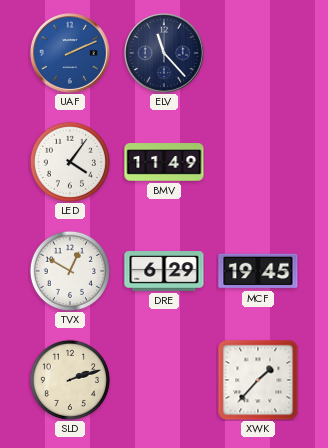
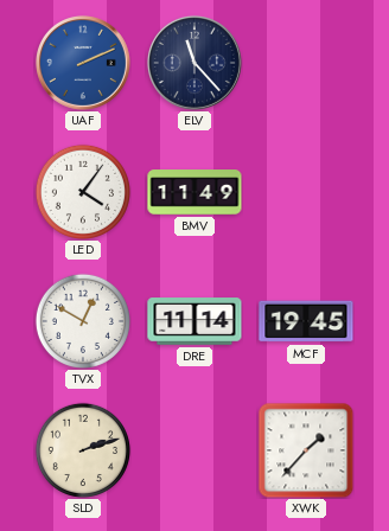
DRE: 6:29 -> 11:14
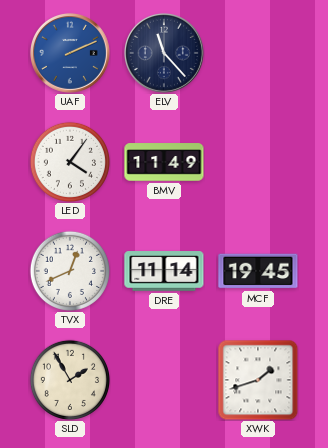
TVX: 12:50 -> 12:41
SLD: 2:12 -> 1:55
XWK: 1:37 -> 1:42
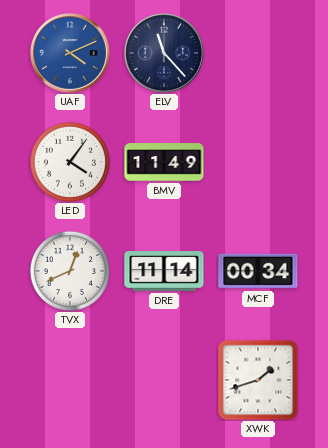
UAF: 2:11 -> 4:11
MCF: 19:45 -> 00:34
SLD: 1:55 -> none
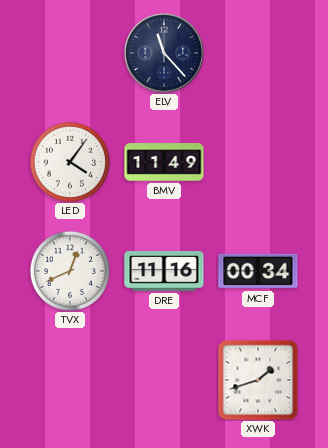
UAF: 4:11 -> none
DRE: 11:14 -> 11:16
